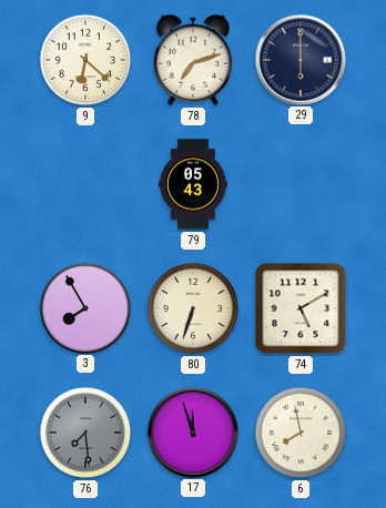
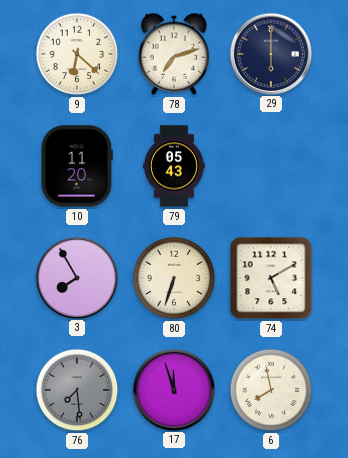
10: none -> 11:20
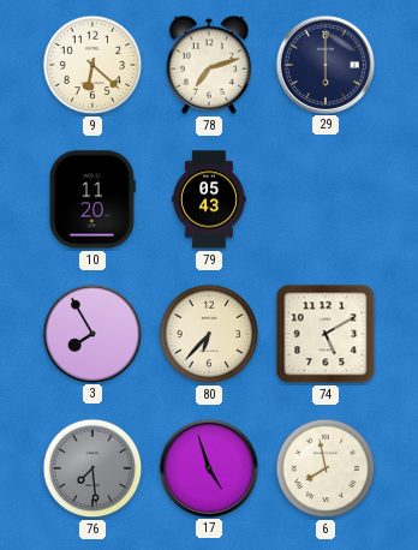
80: 6:33 -> 6:37
17: 11:57 -> 4:57
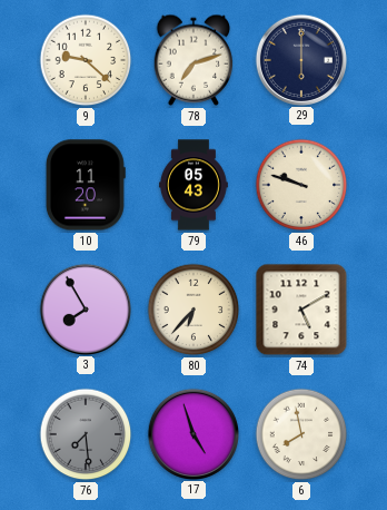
9: 6:22 -> 9:22
46: none -> 9:48
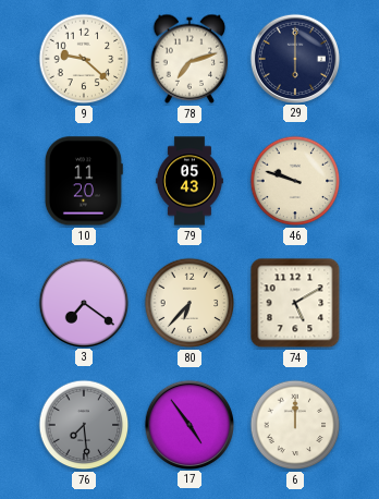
3: 7:55 -> 7:21
17: 4:57 -> 4:54
6: 7:58 -> 12:00
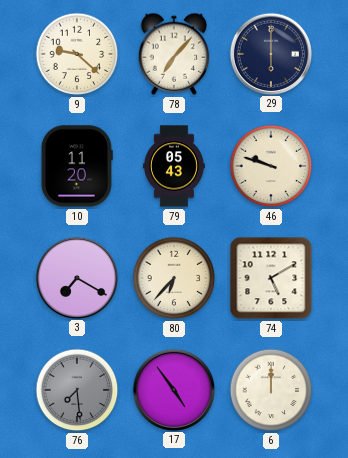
78: 7:12 -> 7:07
3: 7:21 -> 7:20
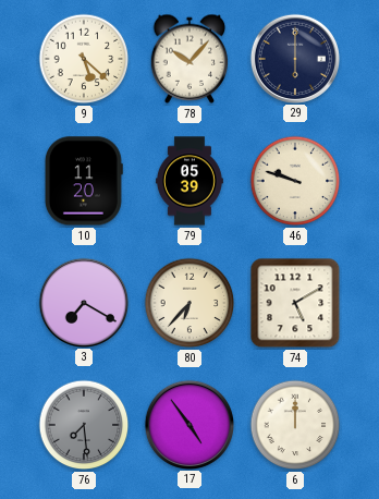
9: 9:22 -> 5:22
78: 7:07 -> 10:07
79: 05:43 -> 05:39
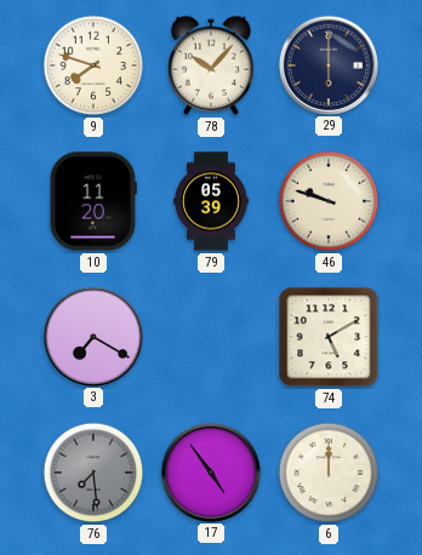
9: 5:22 -> 7:48
80: 6:37 -> none
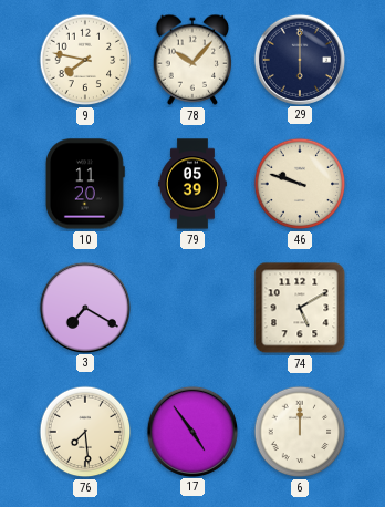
9: 7:48 -> 7:47
76 dial: grey -> cream
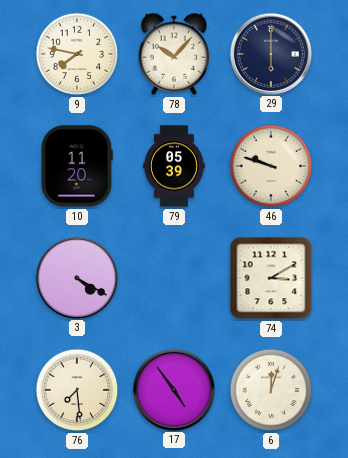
3: 7:20 -> 4:20
74: 5:10 -> 3:10
6: 12:00 -> 12:03
